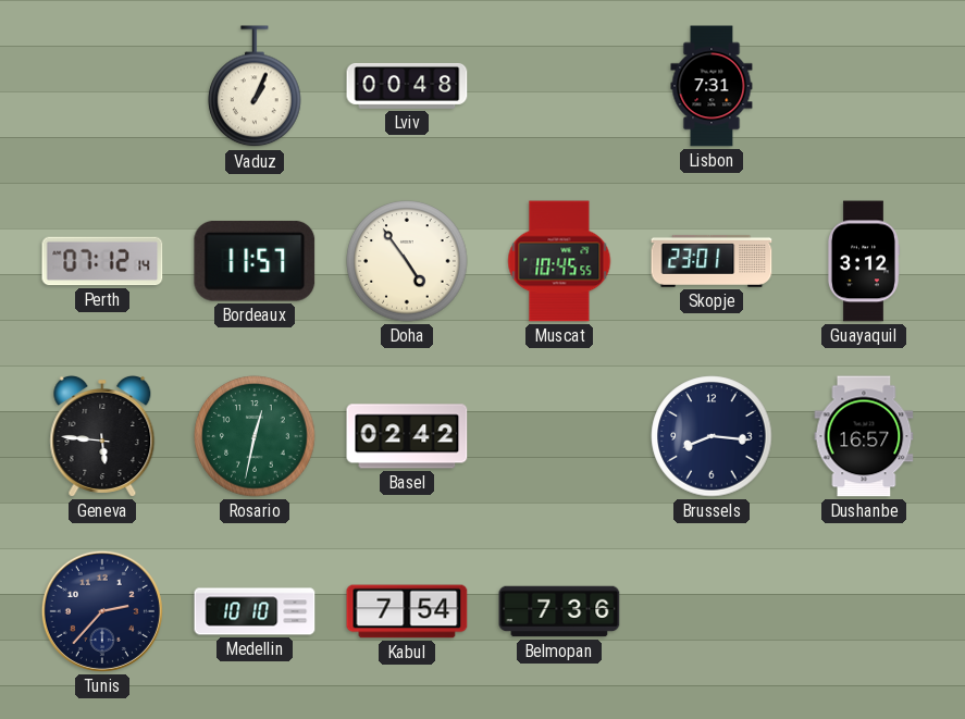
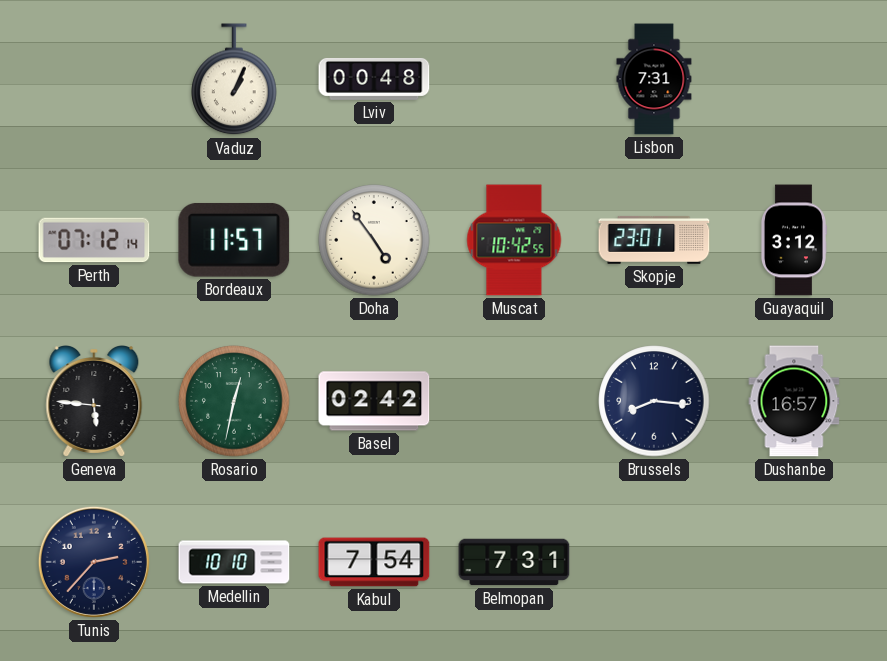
Muscat: 10:45 -> 10:42
Belmopan: 7:36 -> 7:31
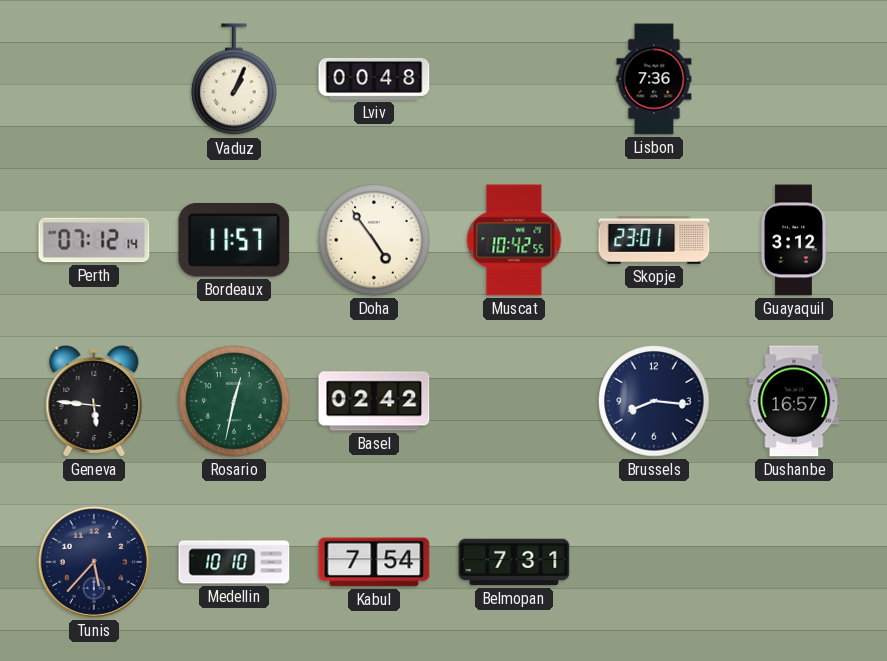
Lisbon: 7:31 -> 7:36
Tunis: 2:37 -> 5:37
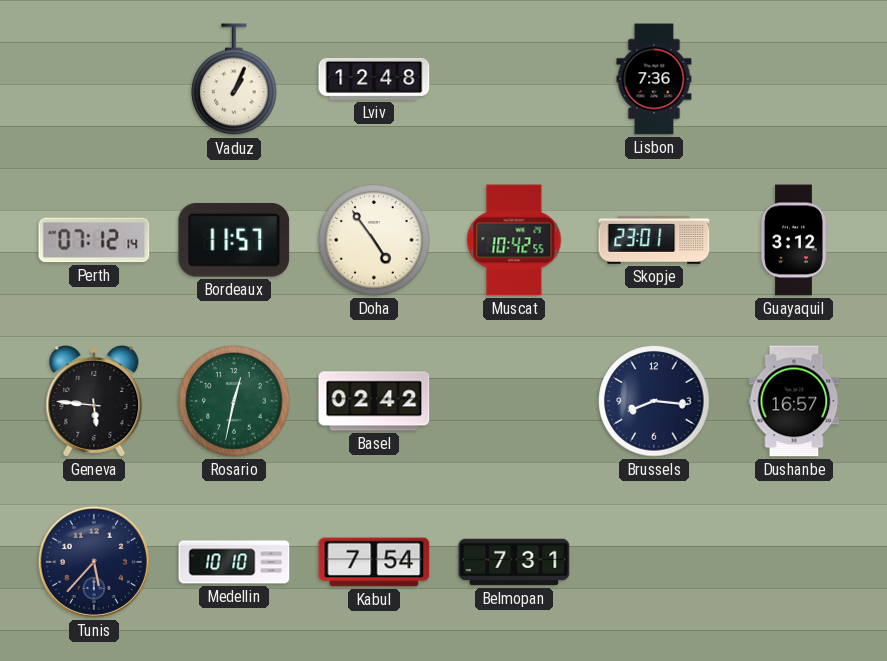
Lviv: 00:48 -> 12:48
